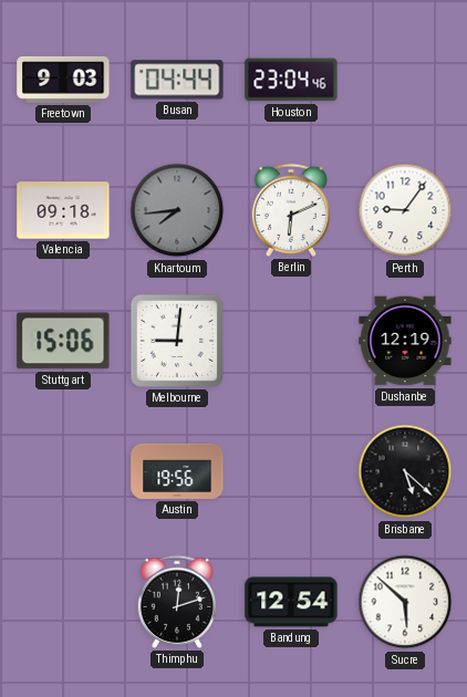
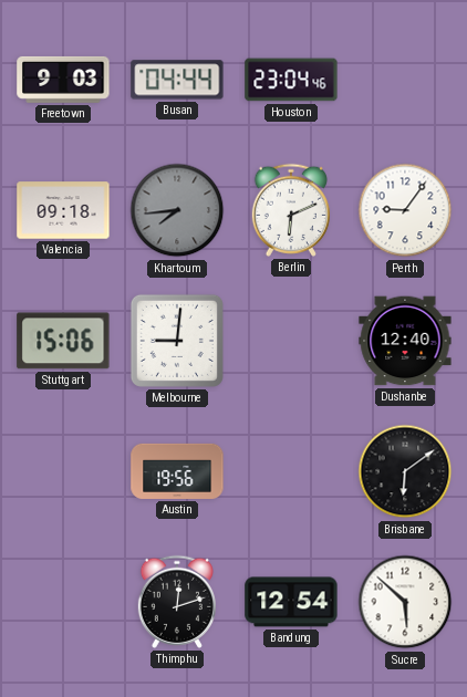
Dushanbe: 12:19 -> 12:40
Brisbane: 5:22 -> 6:09
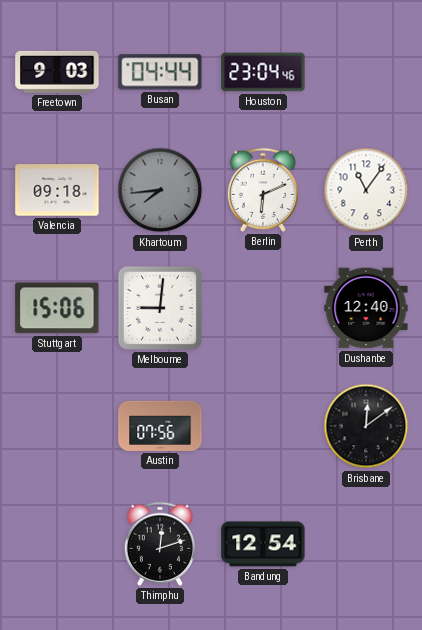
Perth: 9:06 -> 11:06
Austin: 19:56 -> 07:56
Brisbane: 6:09 -> 12:09
Sucre: 5:52 -> none
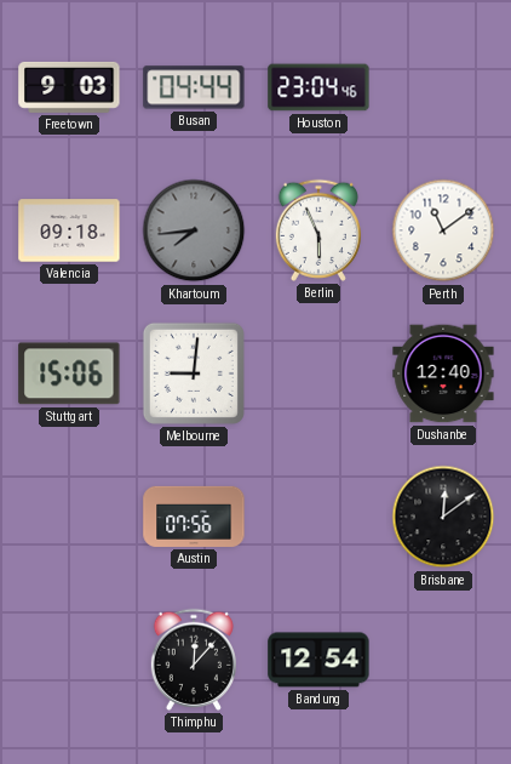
Berlin: 6:11 -> 5:56
Perth: 11:06 -> 11:09
Thimphu: 12:12 -> 12:07
